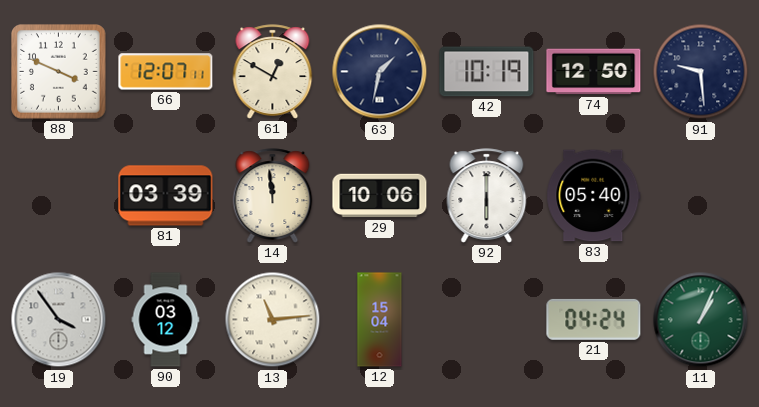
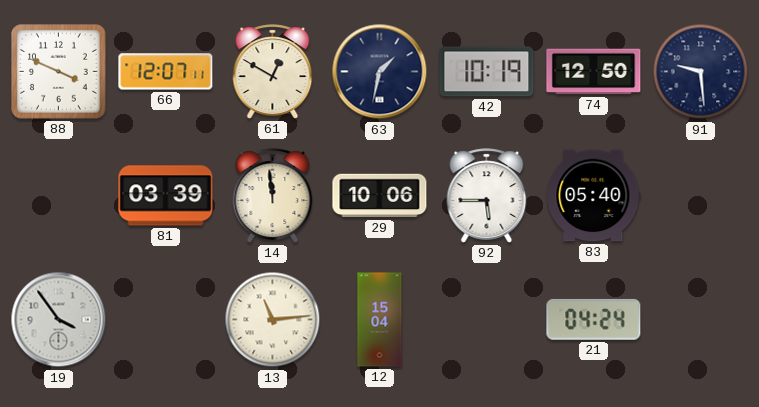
92: 6:00 -> 5:45
90: 03:12 -> none
11: 1:04 -> none
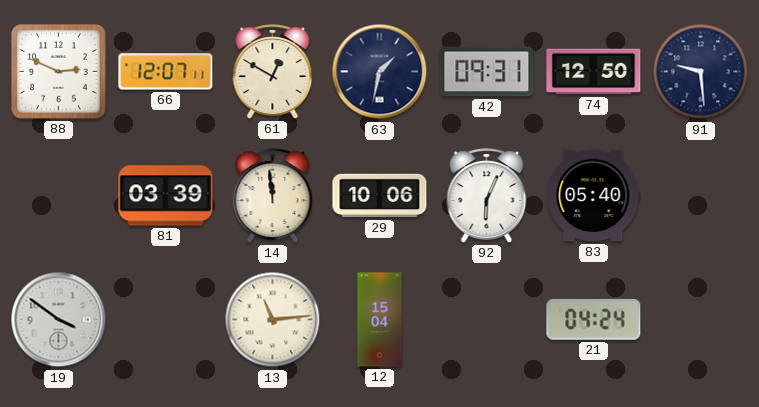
88: 3:49 -> 2:49
42: 10:19 -> 09:31
92: 5:45 -> 6:04
19: 3:54 -> 3:51
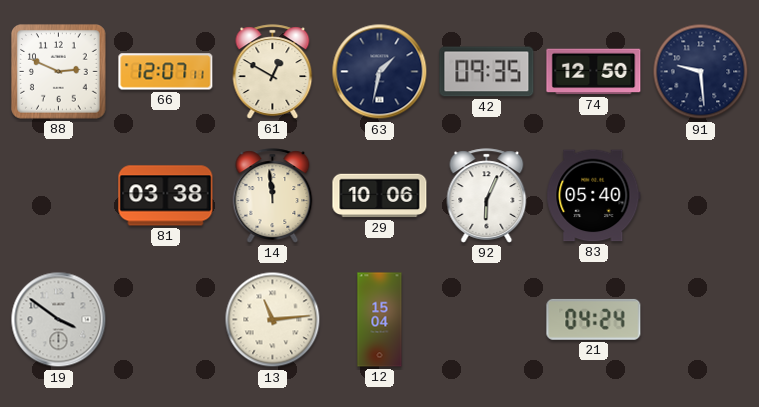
42: 09:31 -> 09:35
81: 03:39 -> 03:38
